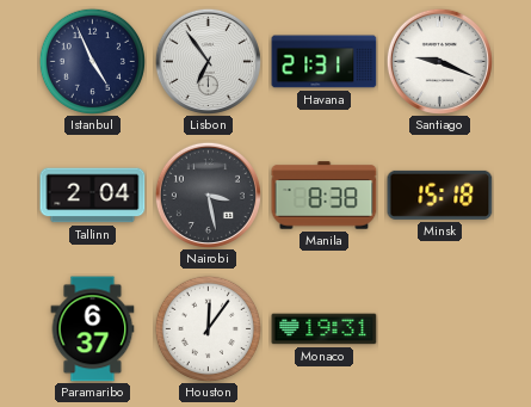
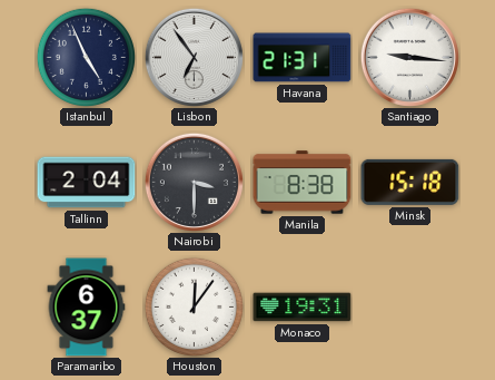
Santiago: 9:19 -> 9:16
Nairobi: 3:28 -> 3:30
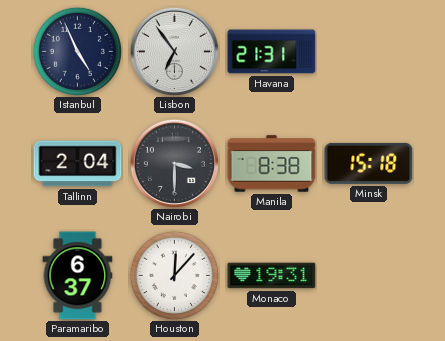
Santiago: 9:16 -> none
Houston: 12:06 -> 12:07
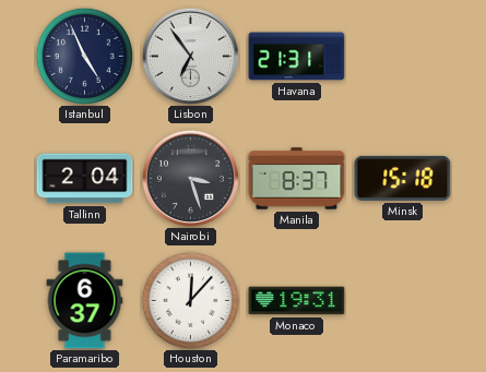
Nairobi: 3:30 -> 3:27
Manila: 8:38 -> 8:37
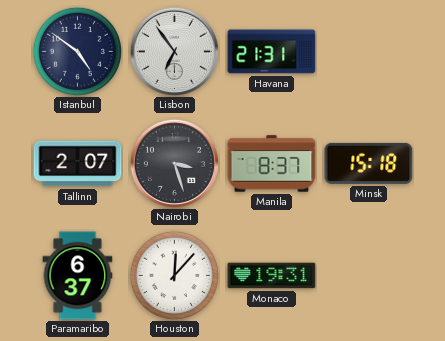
Istanbul: 4:56 -> 4:51
Tallinn: 2:04 -> 2:07
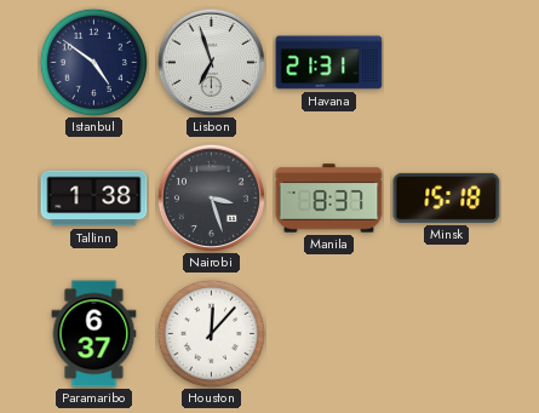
Lisbon: 6:54 -> 6:57
Tallinn: 2:07 -> 1:38
Monaco: 19:31 -> none
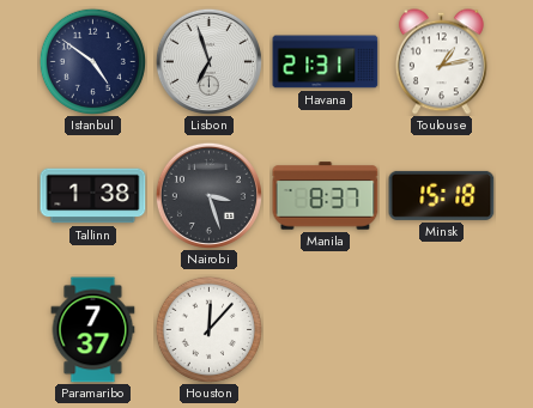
Toulouse: none -> 1:13
Paramaribo: 6:37 -> 7:37
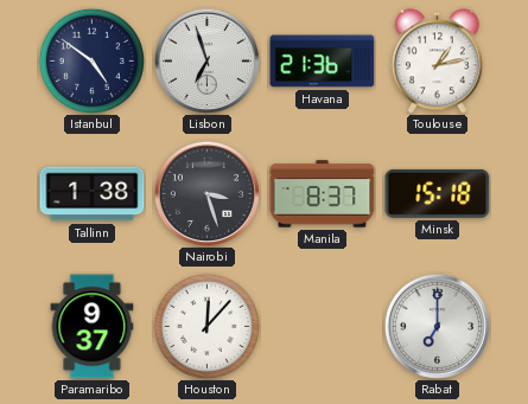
Havana: 21:31 -> 21:36
Paramaribo: 7:37 -> 9:37
Rabat: none -> 7:00
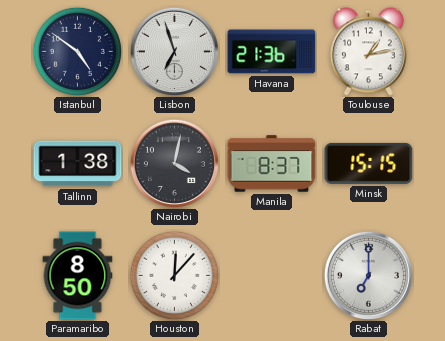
Nairobi: 3:27 -> 4:02
Minsk: 15:18 -> 15:15
Paramaribo: 9:37 -> 8:50
